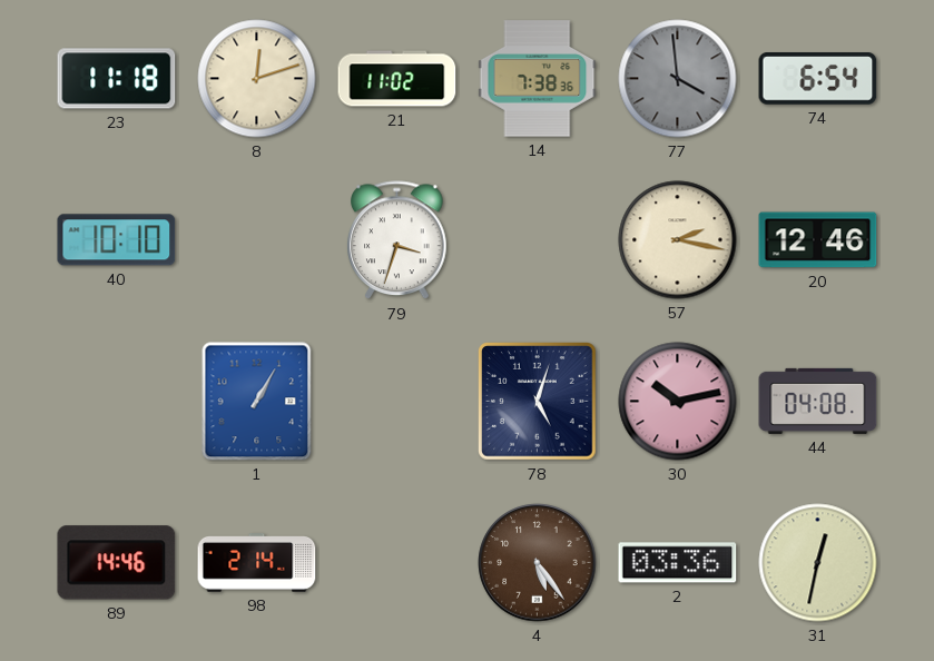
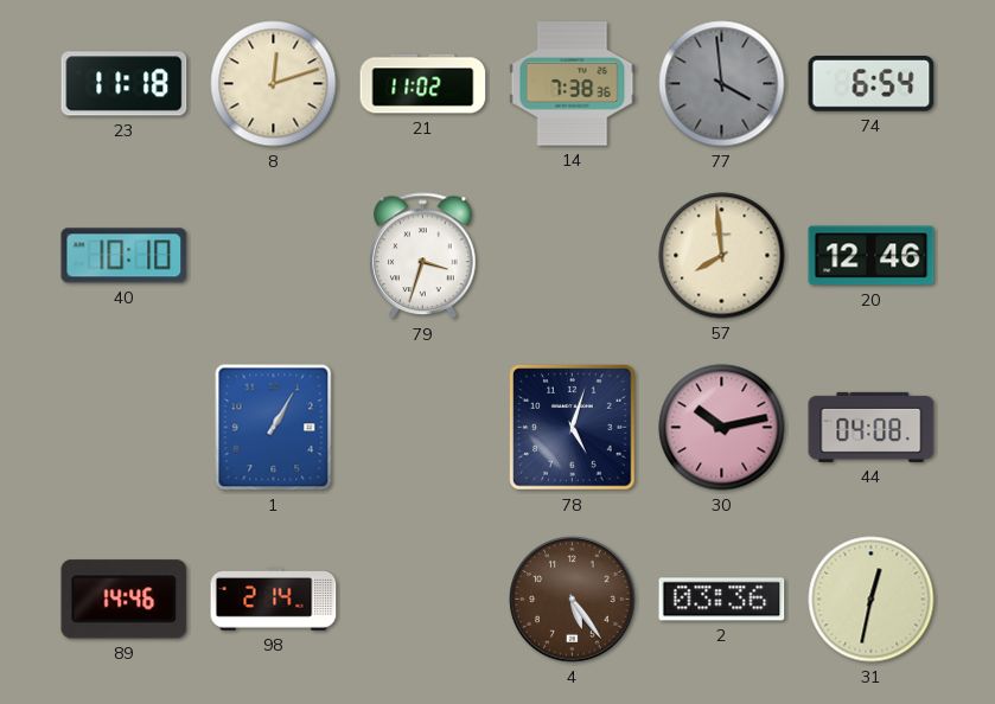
57: 2:17 -> 7:59
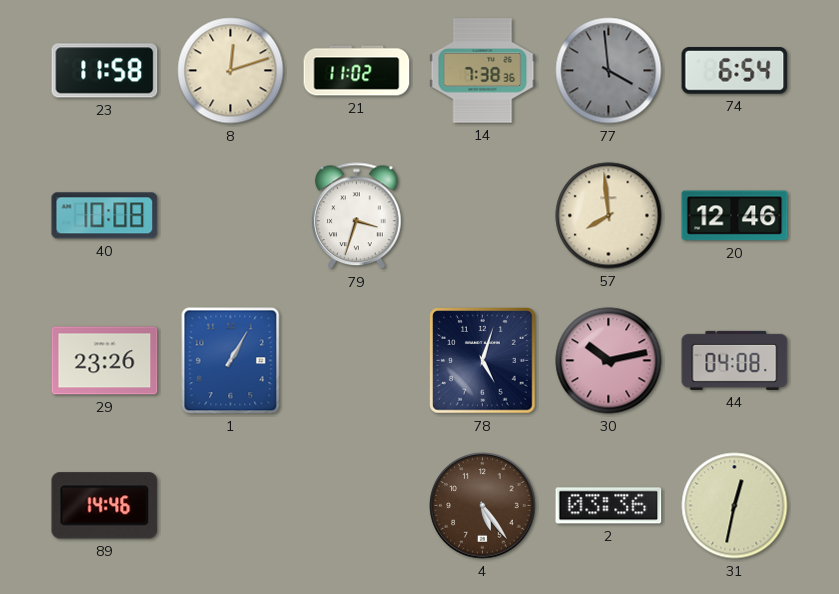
23: 11:18 -> 11:58
40: 10:10 -> 10:08
29: none -> 23:26
98: 2:14 -> none
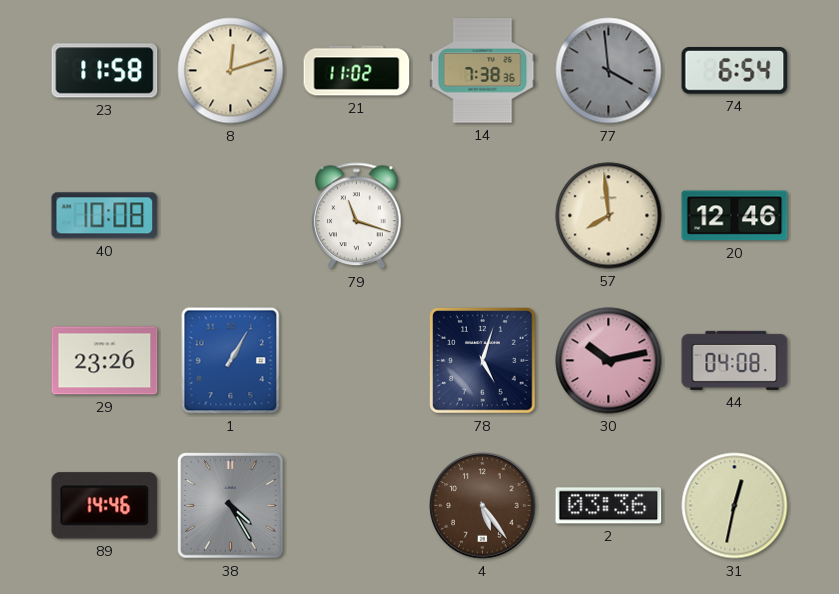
79: 3:33 -> 11:18
38: none -> 4:25
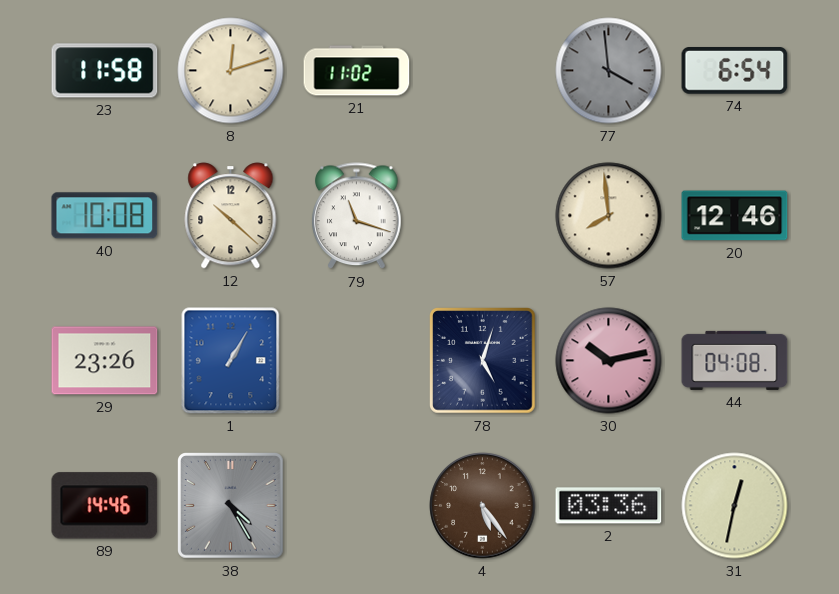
14: 7:38 -> none
12: none -> 10:22
